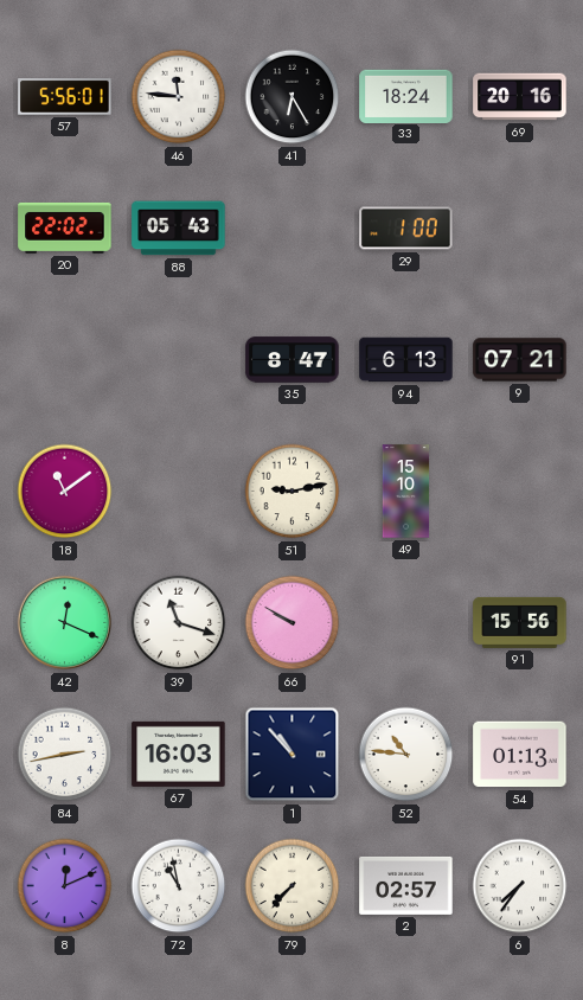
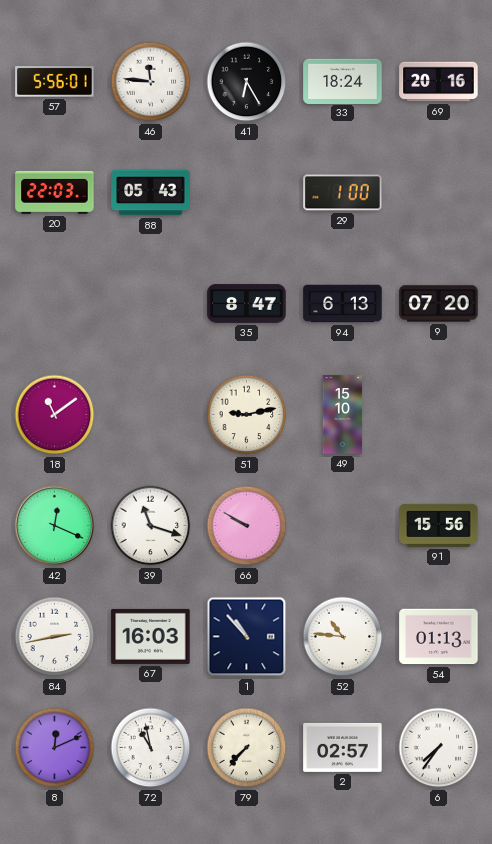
20: 22:02 -> 22:03
9: 07:21 -> 07:20
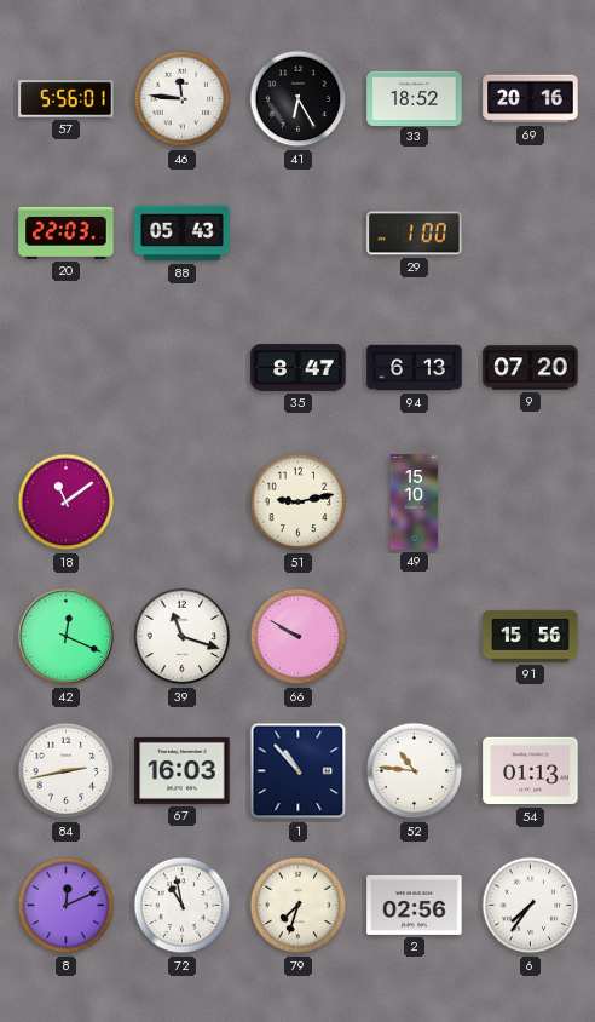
33: 18:24 -> 18:52
79: 7:37 -> 7:33
2: 02:57 -> 02:56
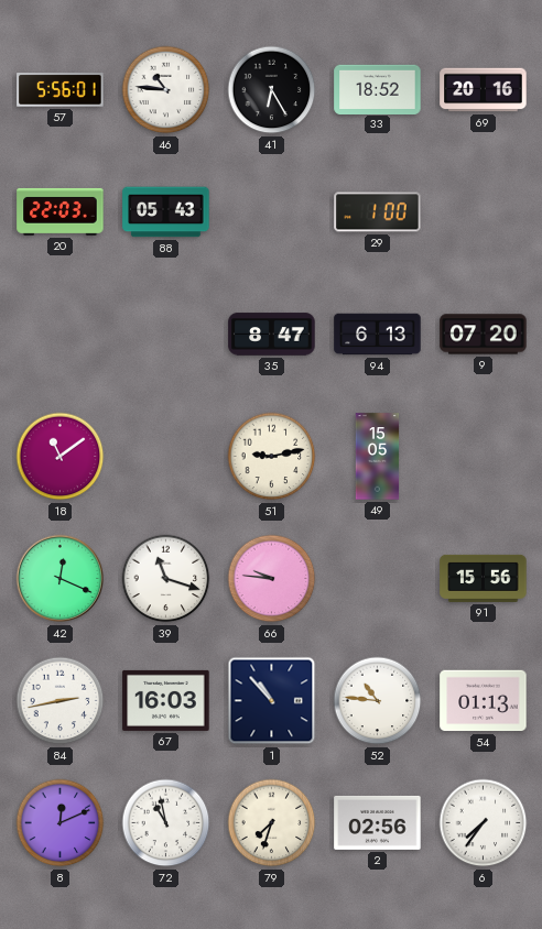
46: 11:46 -> 10:46
49: 15:10 -> 15:05
66: 9:50 -> 9:46
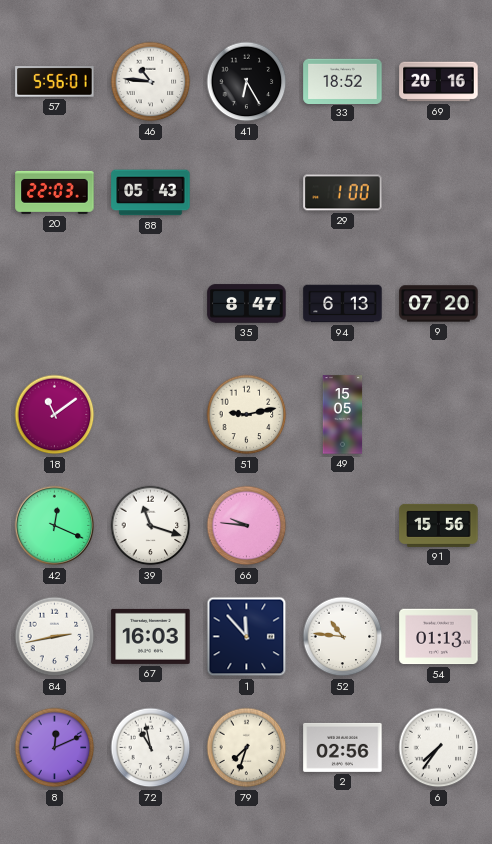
1: 10:53 -> 11:53
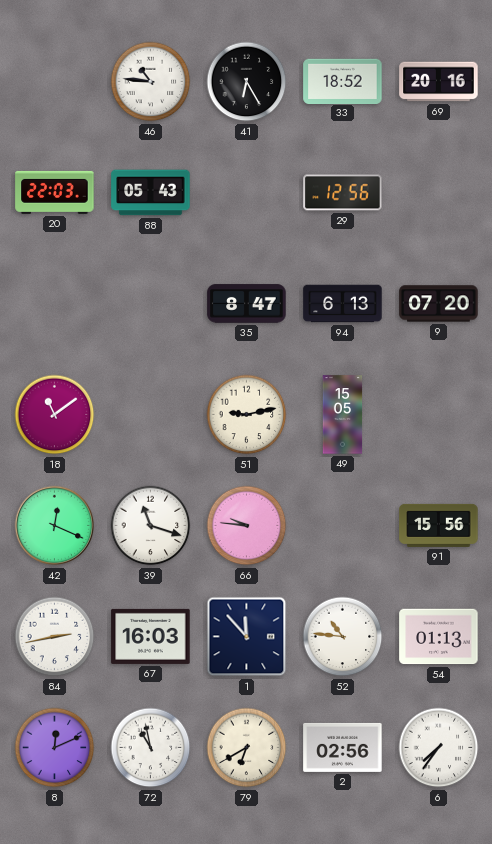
57: 5:56 -> none
29: 1:00 -> 12:56
79: 7:33 -> 6:40
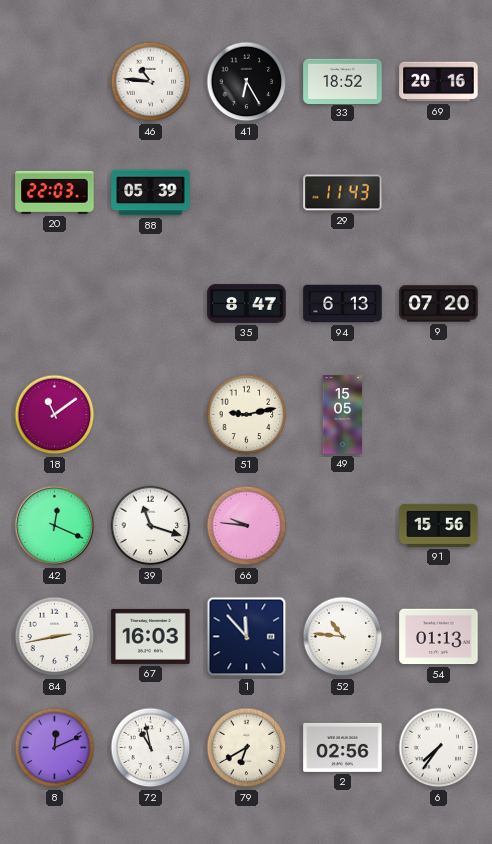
88: 05:43 -> 05:39
29: 12:56 -> 11:43
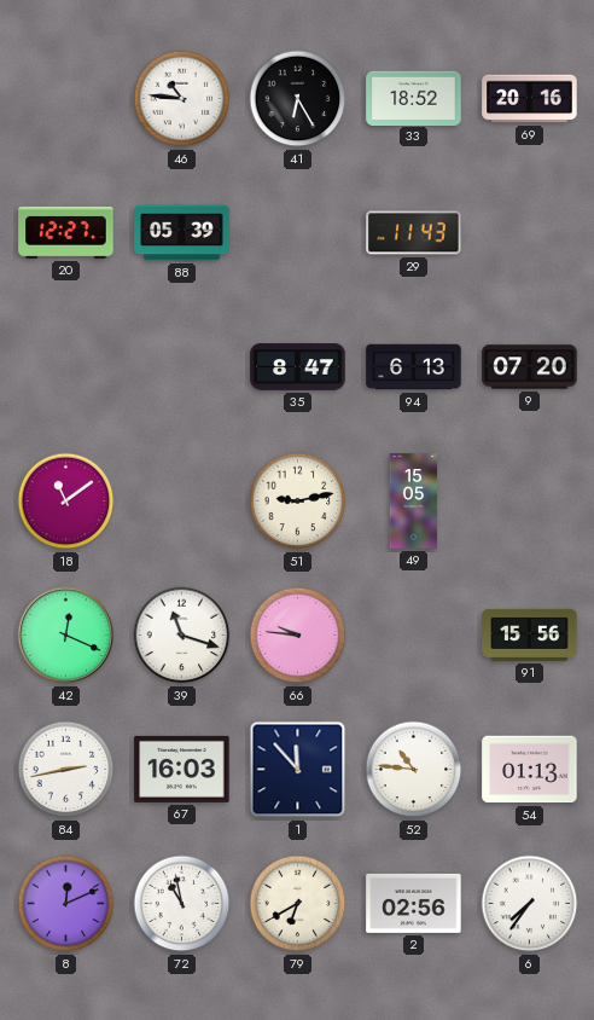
20: 22:03 -> 12:27
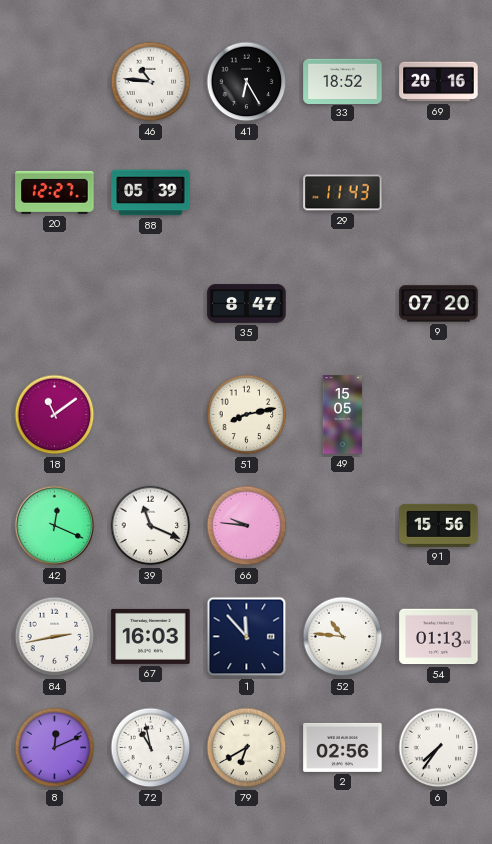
94: 6:13 -> none
51: 9:13 -> 8:13
39: 11:18 -> 11:19
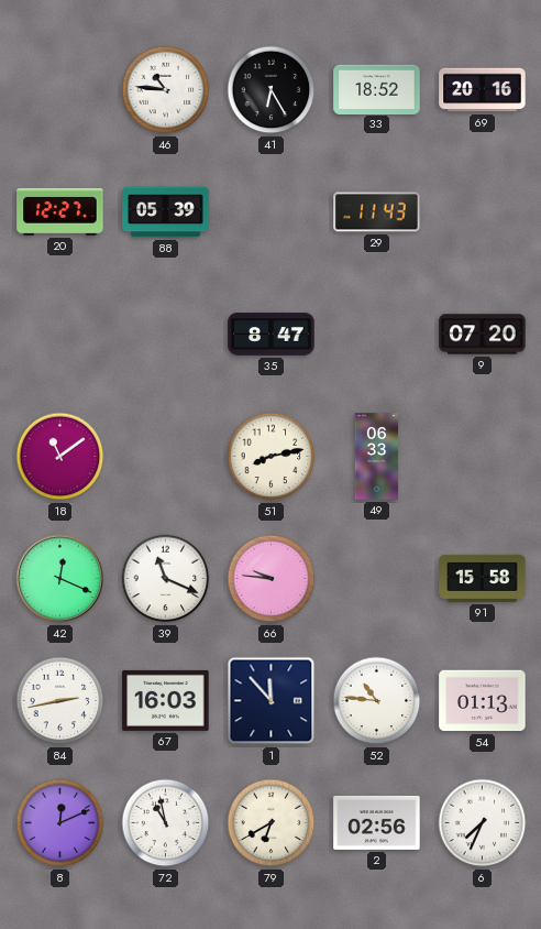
49: 15:05 -> 06:33
91: 15:56 -> 15:58
6: 7:36 -> 7:34
